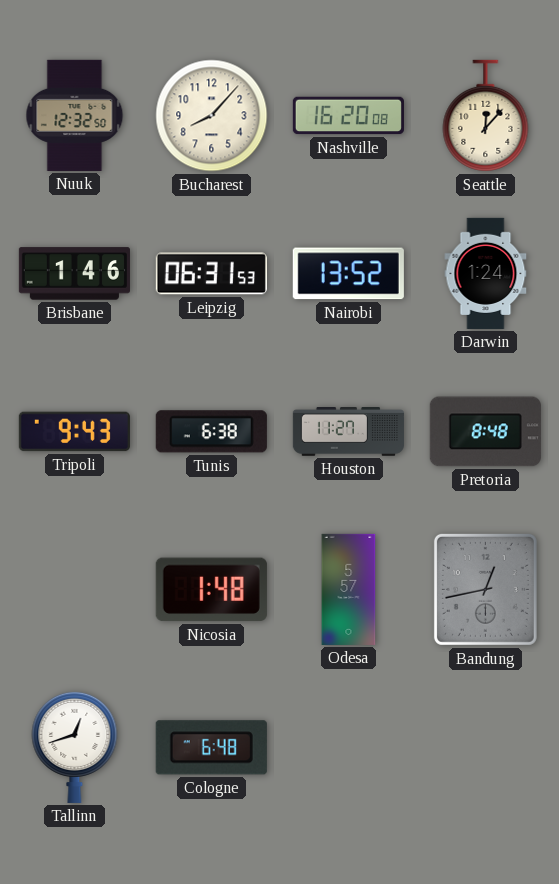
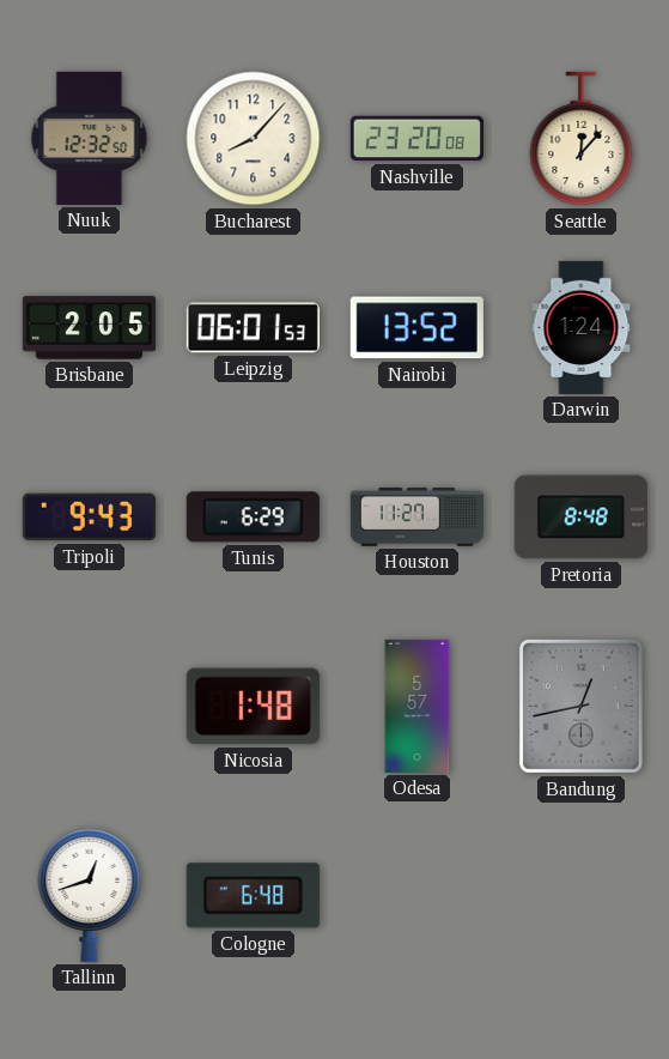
Nashville: 16:20 -> 23:20
Brisbane: 1:46 -> 2:05
Leipzig: 06:31 -> 06:01
Tunis: 6:38 -> 6:29
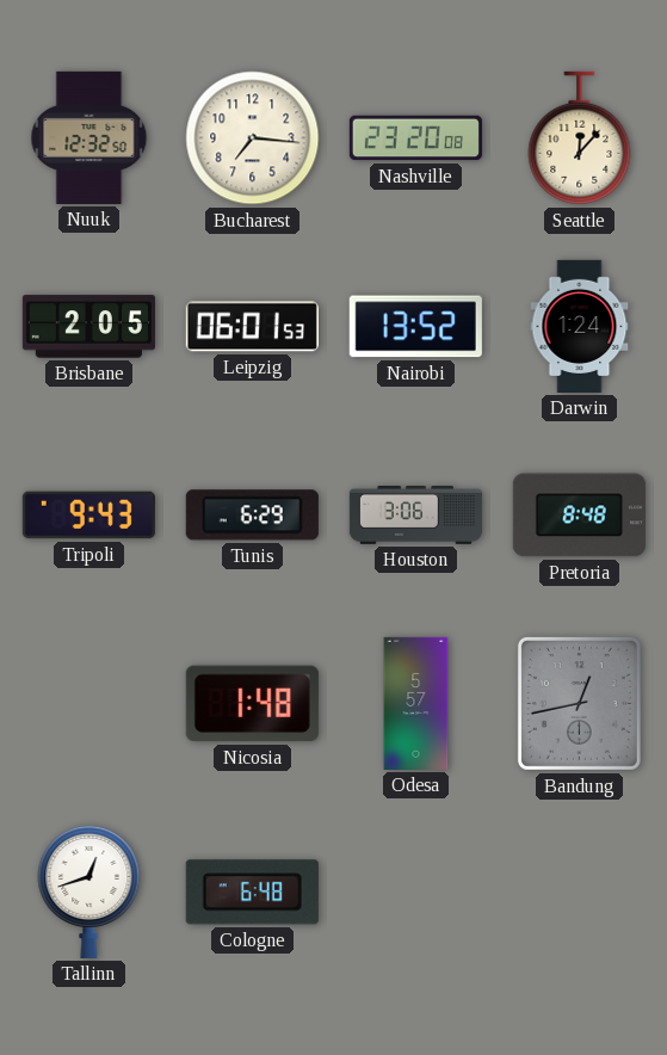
Bucharest: 8:07 -> 7:16
Houston: 11:27 -> 3:06
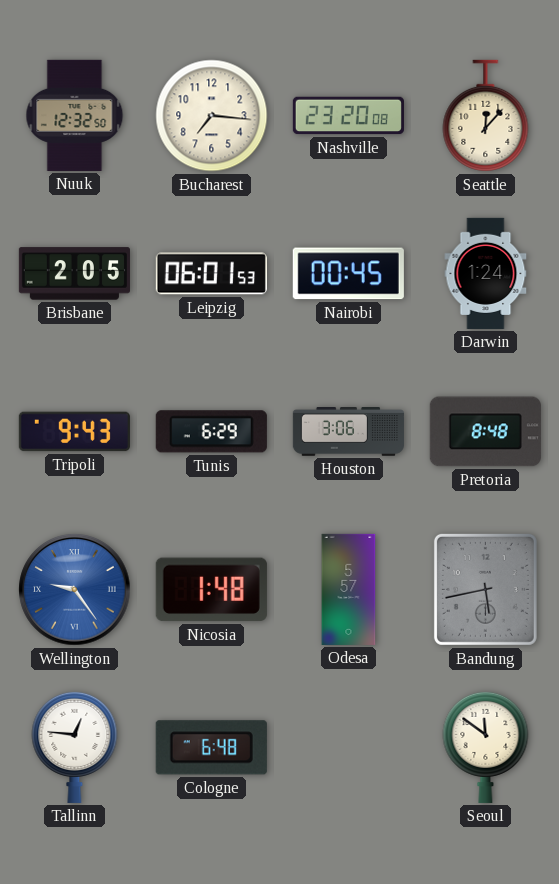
Nairobi: 13:52 -> 00:45
Wellington: none -> 9:24
Bandung: 12:43 -> 5:43
Tallinn: 12:42 -> 12:46
Seoul: none -> 11:51
